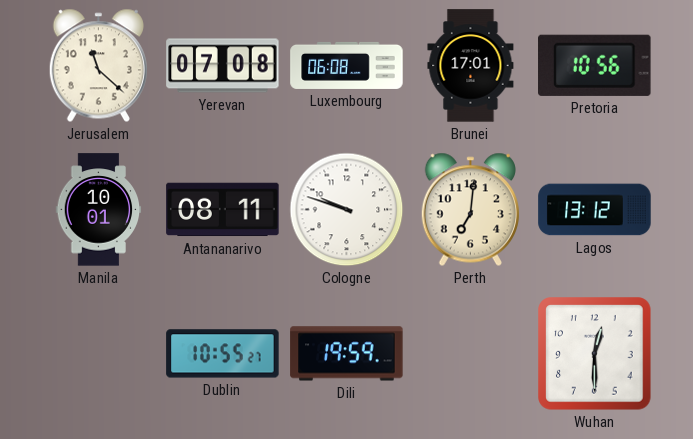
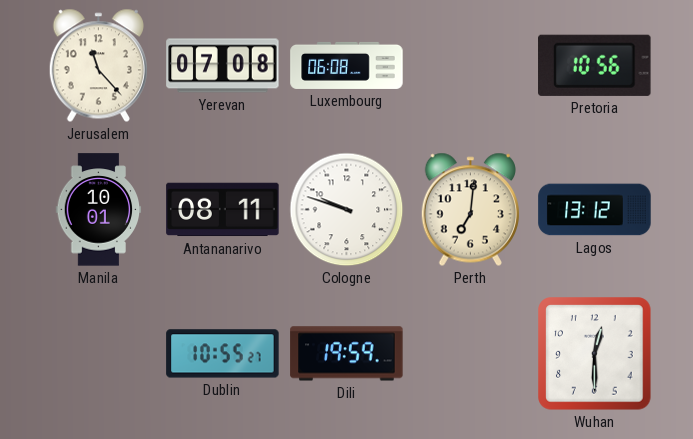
Jerusalem: 11:22 -> 11:23
Brunei: 17:01 -> none
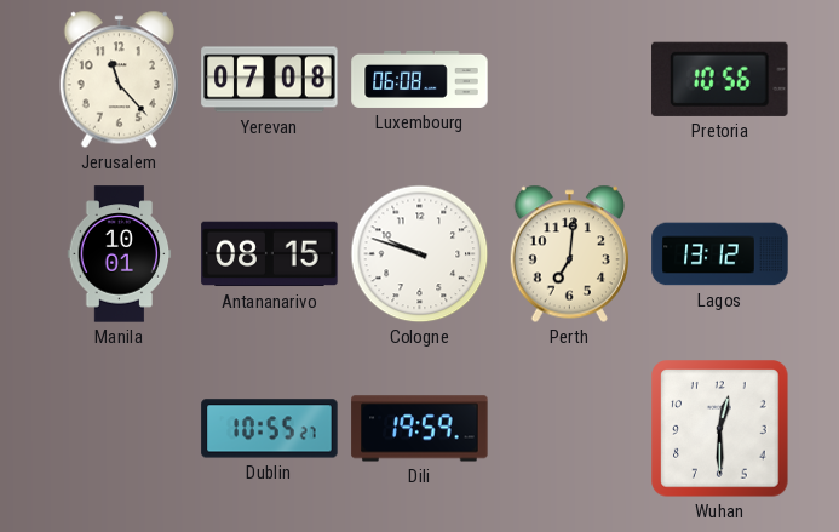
Antananarivo: 08:11 -> 08:15
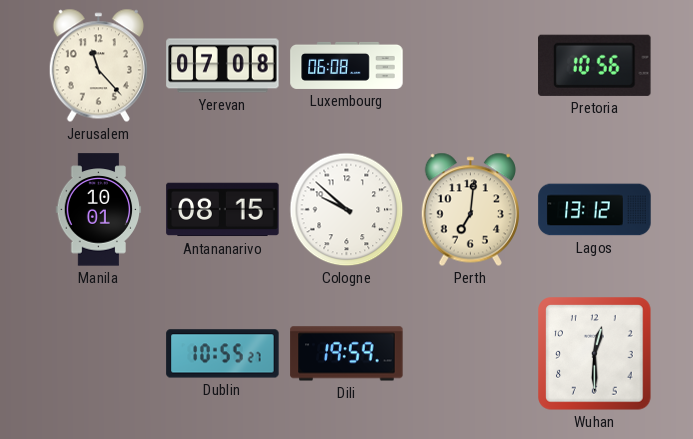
Cologne: 9:48 -> 9:52
